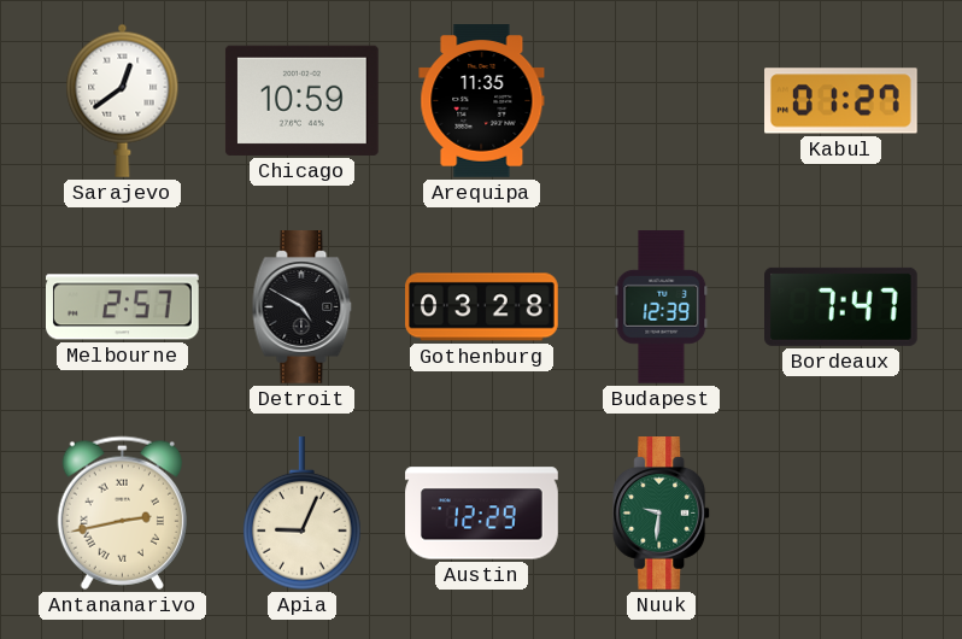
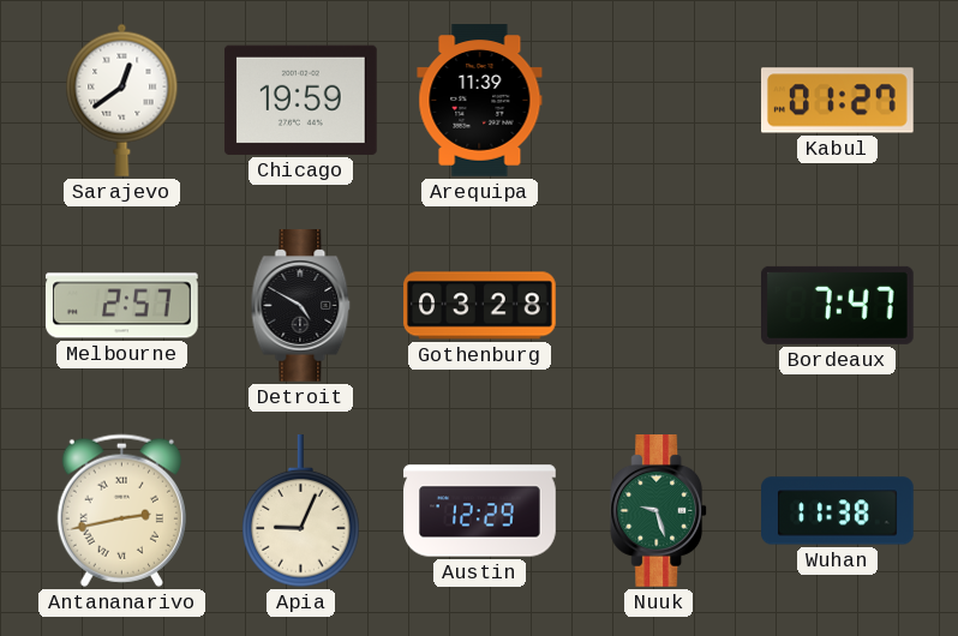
Chicago: 10:59 -> 19:59
Arequipa: 11:35 -> 11:39
Budapest: 12:39 -> none
Nuuk: 9:31 -> 9:27
Wuhan: none -> 11:38
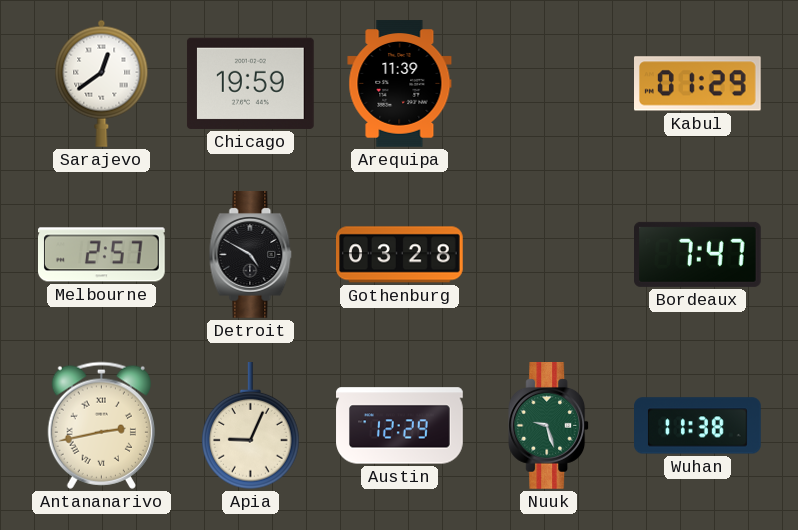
Kabul: 01:27 -> 01:29
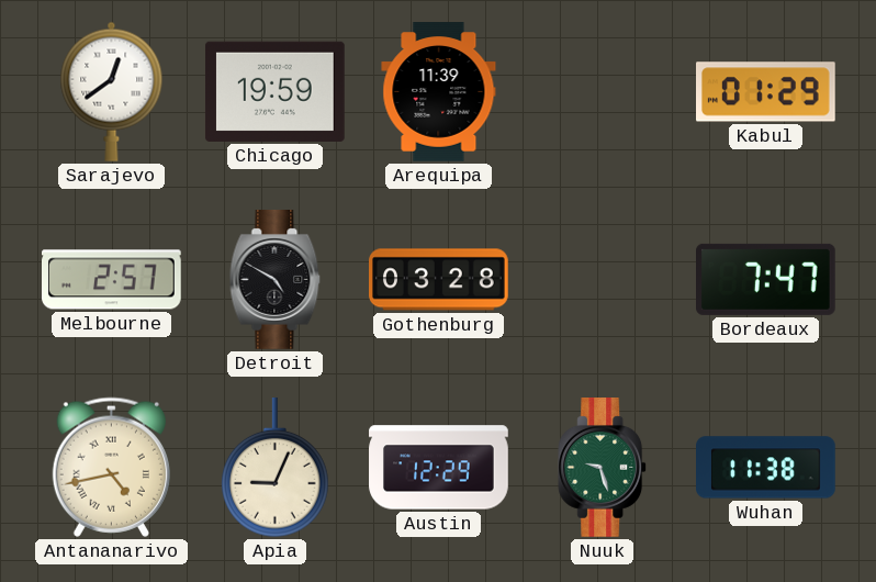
Antananarivo: 2:43 -> 4:43
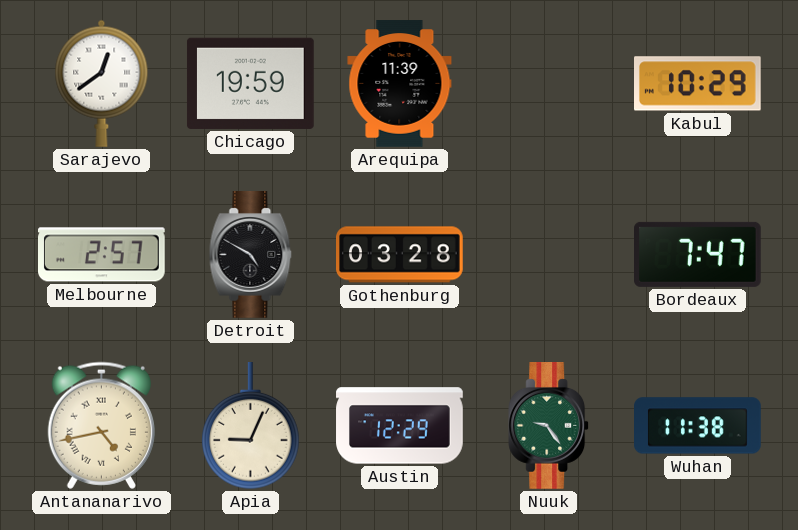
Kabul: 01:29 -> 10:29
Nuuk: 9:27 -> 9:24
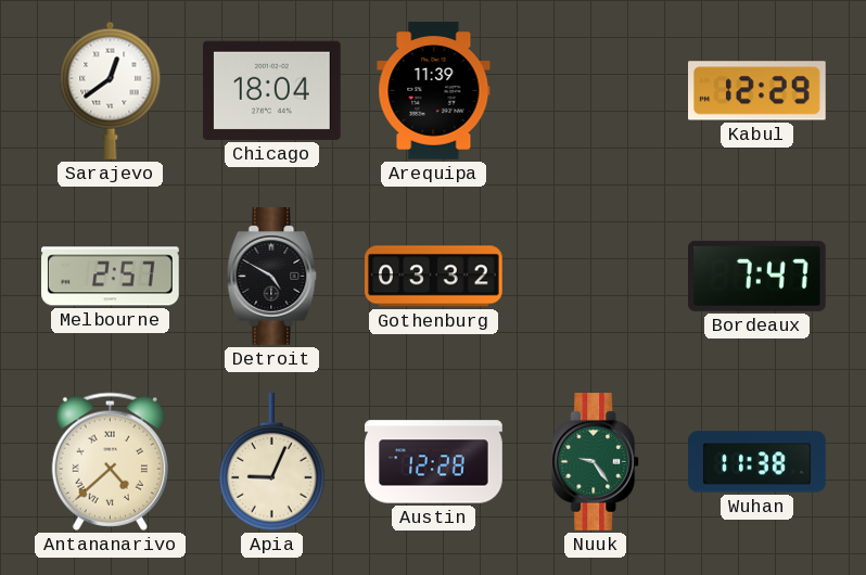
Chicago: 19:59 -> 18:04
Kabul: 10:29 -> 12:29
Gothenburg: 03:28 -> 03:32
Antananarivo: 4:43 -> 4:38
Austin: 12:29 -> 12:28
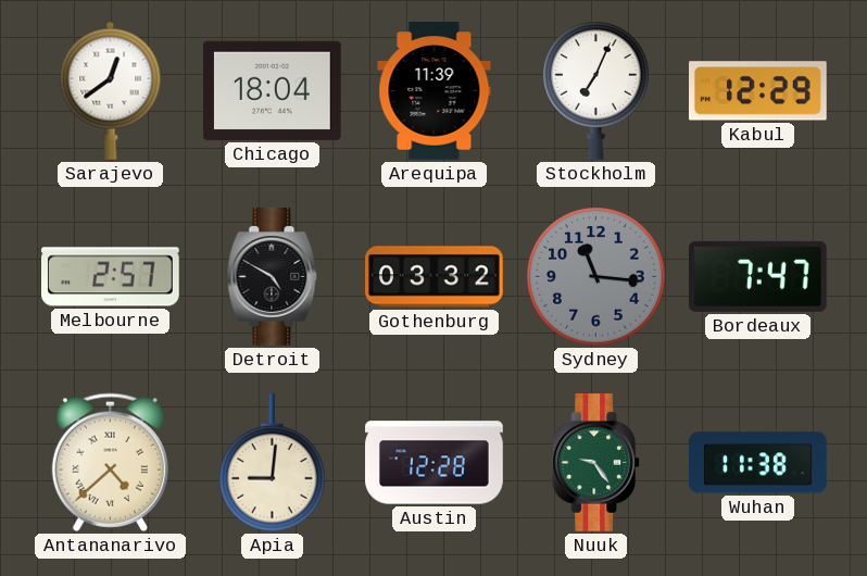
Stockholm: none -> 7:04
Sydney: none -> 11:16
Apia: 9:04 -> 9:01
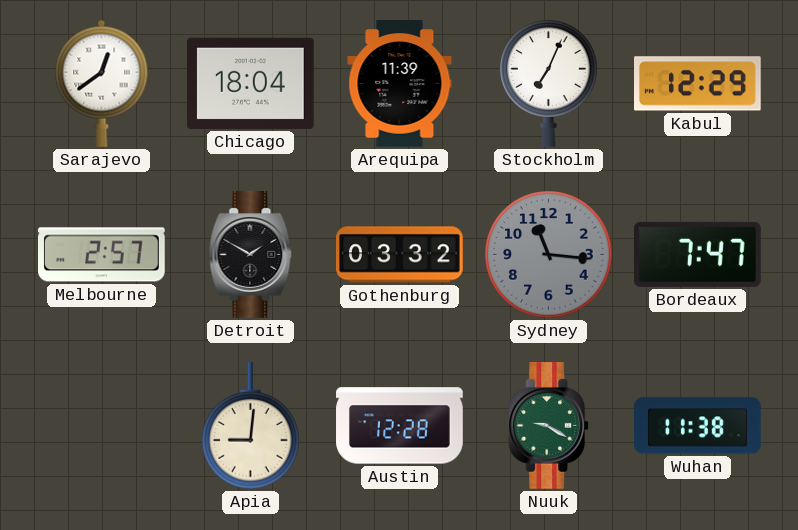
Detroit: 4:50 -> 1:50
Antananarivo: 4:38 -> none
Nuuk: 9:24 -> 9:20
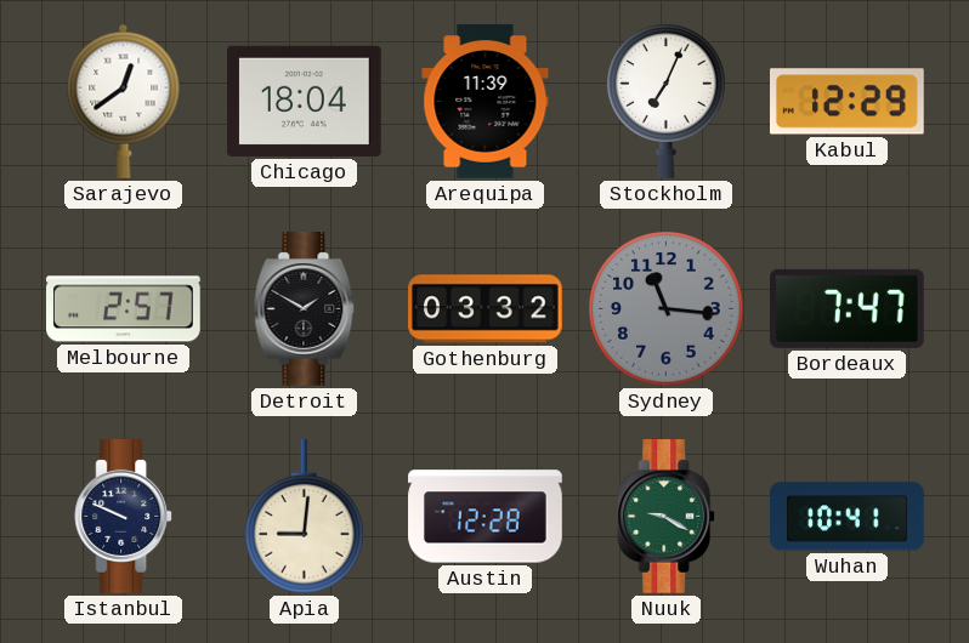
Istanbul: none -> 9:49
Wuhan: 11:38 -> 10:41
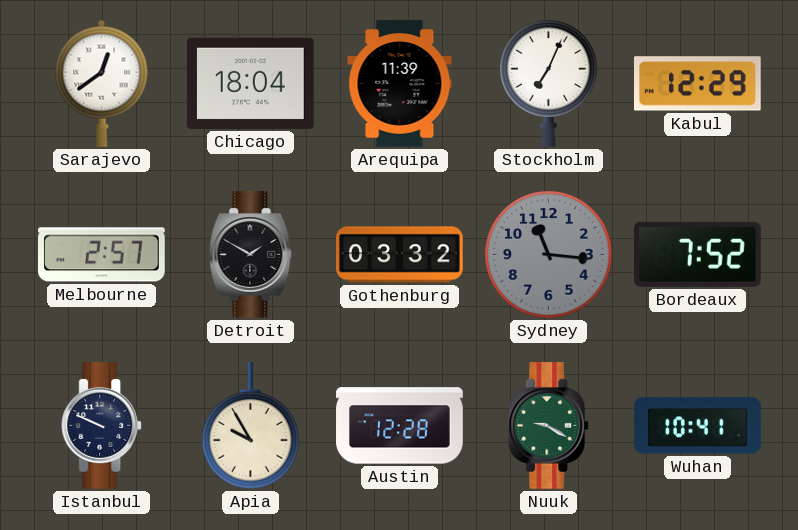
Bordeaux: 7:47 -> 7:52
Apia: 9:01 -> 9:55
